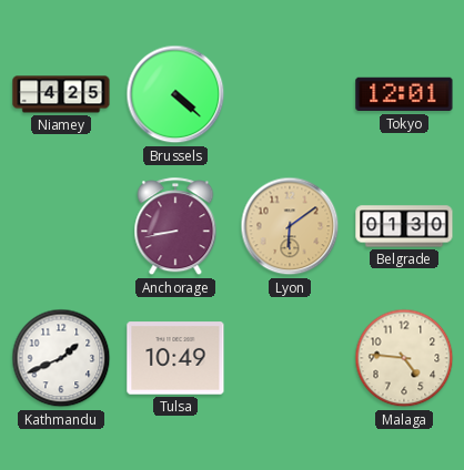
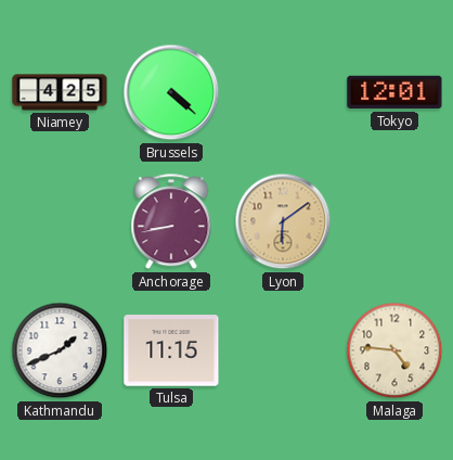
Belgrade: 01:30 -> none
Tulsa: 10:49 -> 11:15
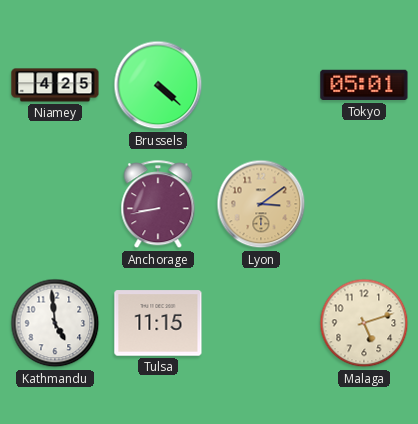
Tokyo: 12:01 -> 05:01
Lyon: 6:09 -> 3:09
Kathmandu: 1:41 -> 4:59
Malaga: 4:46 -> 5:12
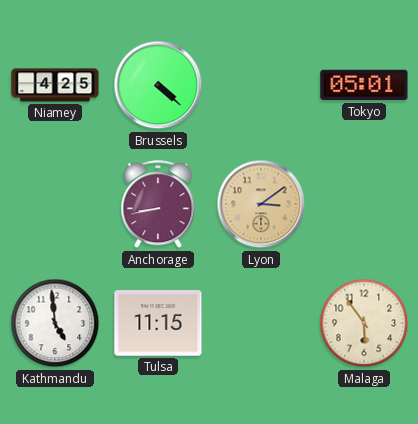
Malaga: 5:12 -> 5:54
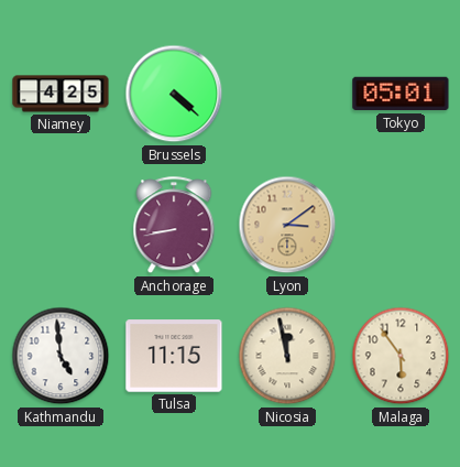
Nicosia: none -> 11:58
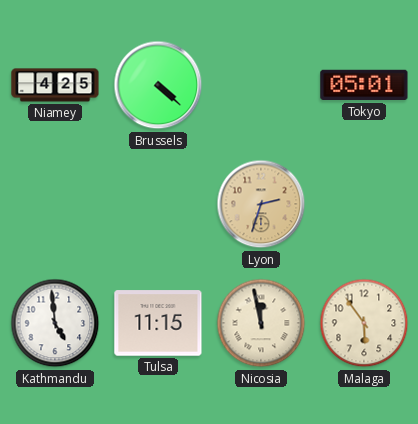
Anchorage: 8:43 -> none
Lyon: 3:09 -> 2:33
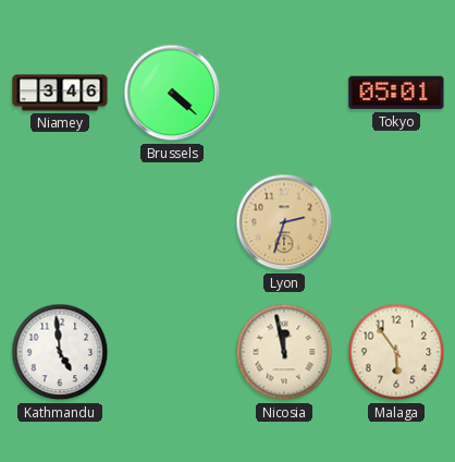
Niamey: 4:25 -> 3:46
Tulsa: 11:15 -> none
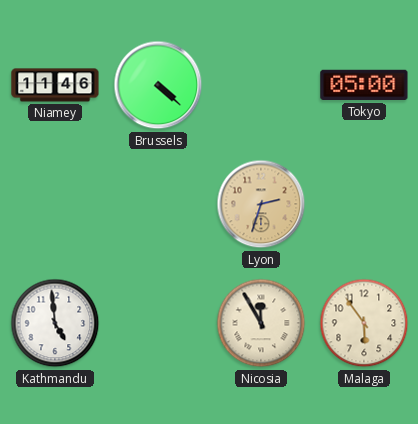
Niamey: 3:46 -> 11:46
Tokyo: 05:01 -> 05:00
Nicosia: 11:58 -> 11:55
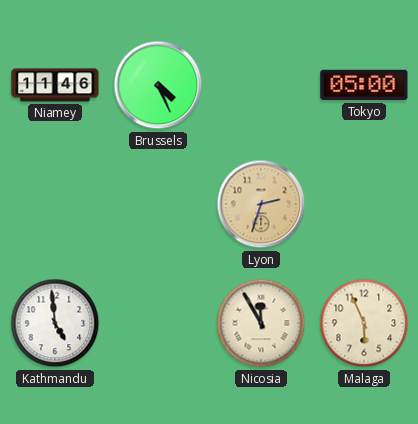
Brussels: 4:22 -> 4:26
Malaga: 5:54 -> 5:56
